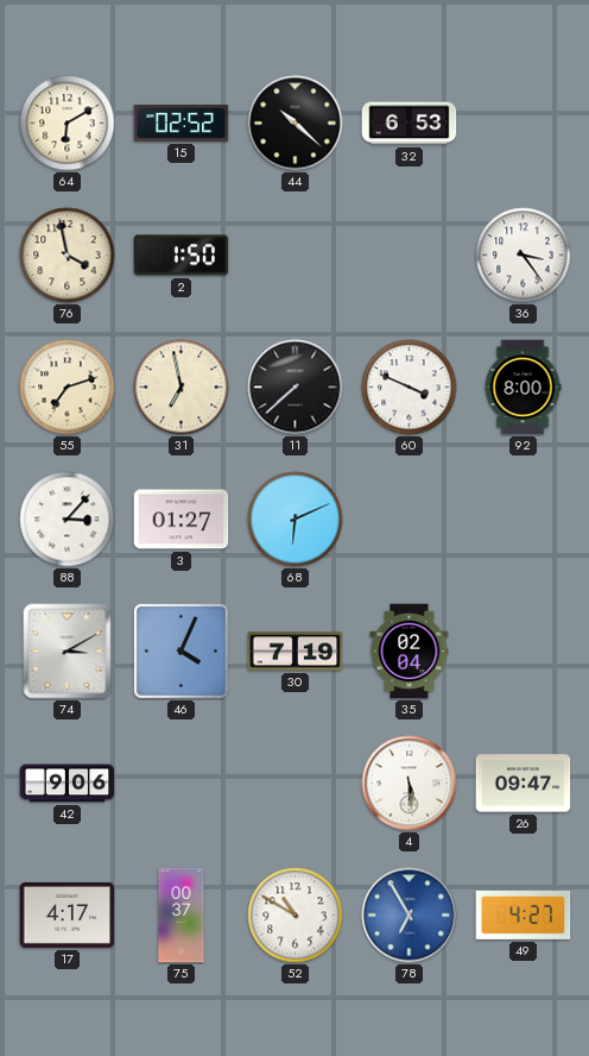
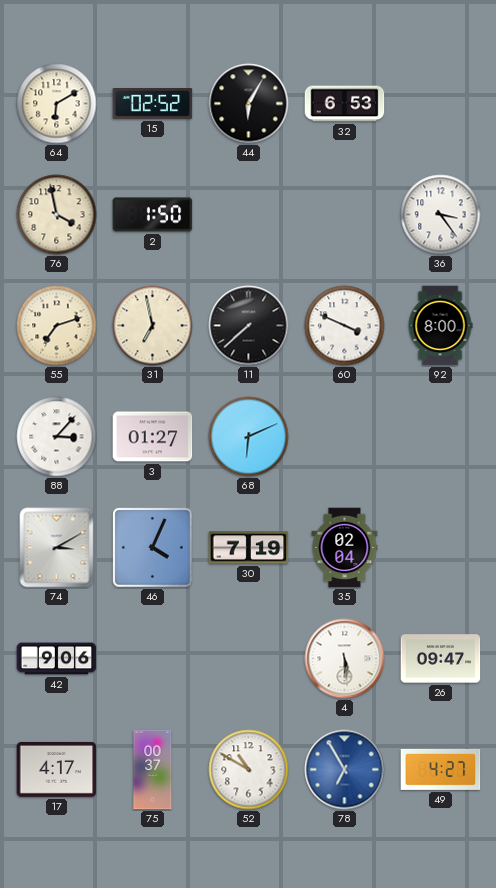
44: 10:22 -> 6:05
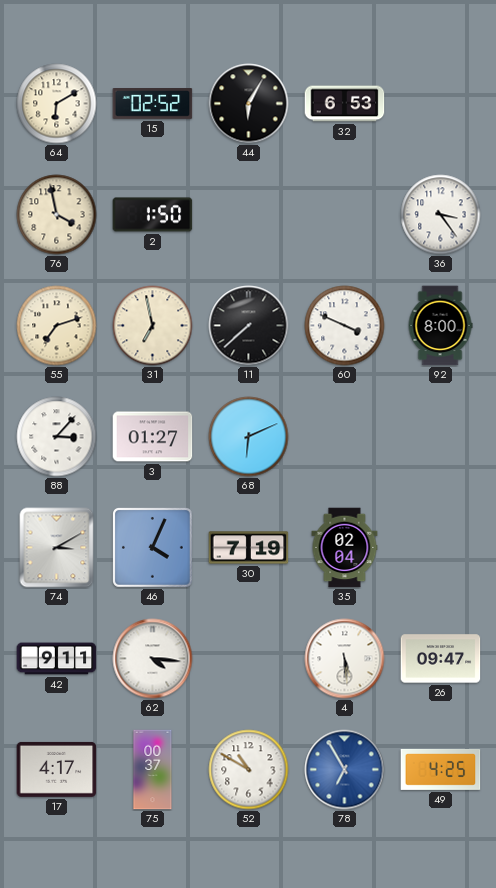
42: 9:06 -> 9:11
62: none -> 4:16
49: 4:27 -> 4:25
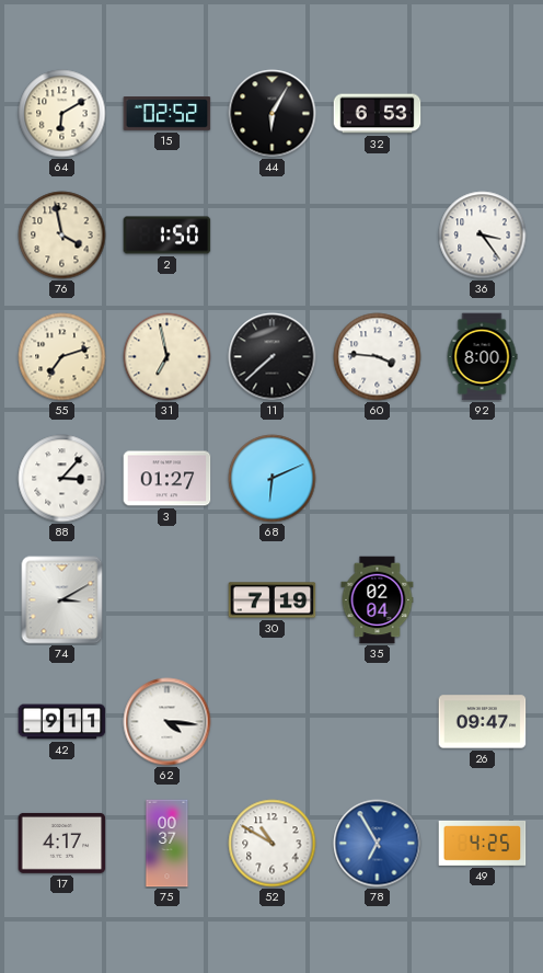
60: 3:49 -> 3:46
46: 4:04 -> none
4: 5:29 -> none
